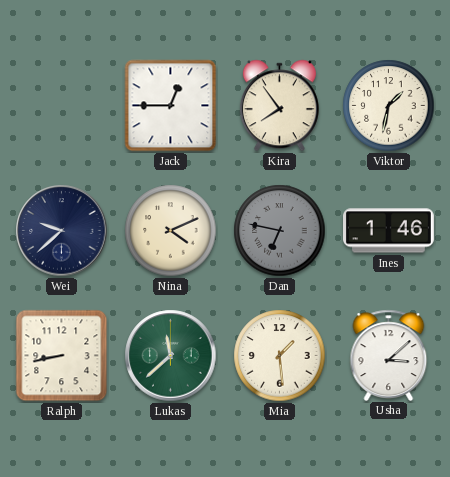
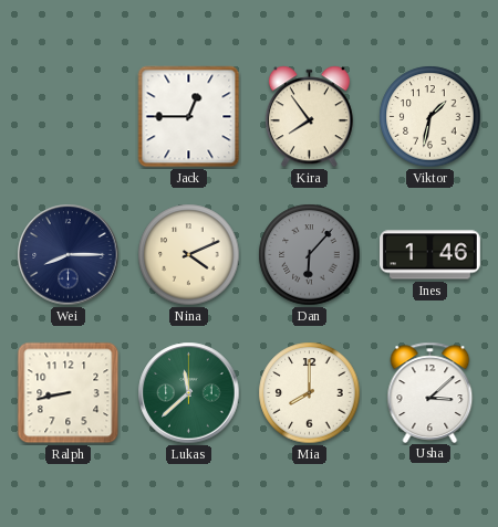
Wei: 9:38 -> 8:15
Dan: 6:47 -> 6:07
Mia: 1:29 -> 8:00
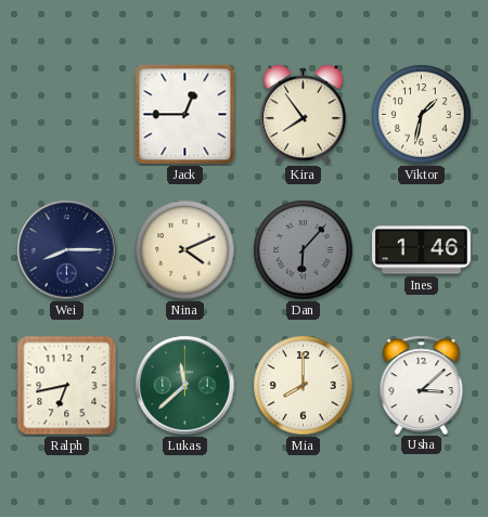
Ralph: 8:43 -> 6:43
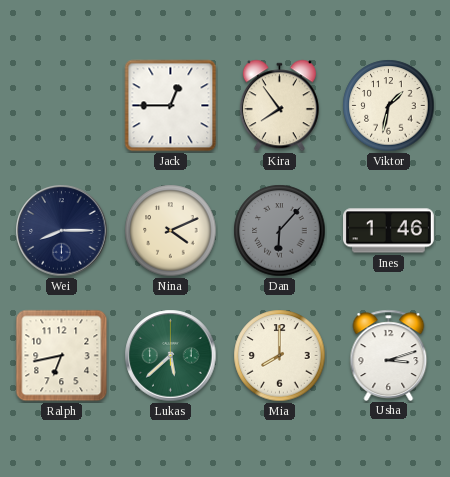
Lukas: 11:38 -> 5:38
Usha: 3:08 -> 3:12
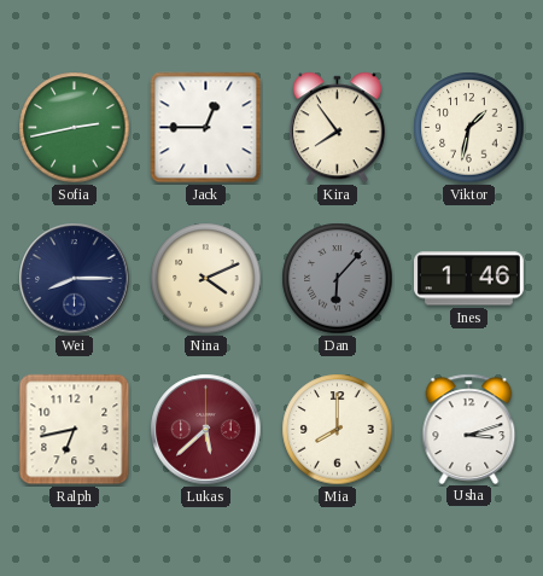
Sofia: none -> 2:43
Lukas dial: green -> burgundy
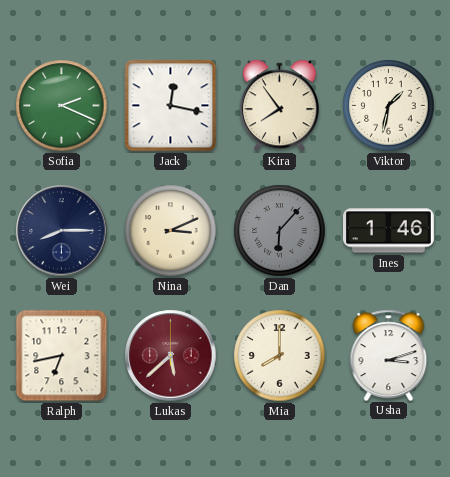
Sofia: 2:43 -> 2:19
Jack: 12:45 -> 12:17
Nina: 4:11 -> 3:11
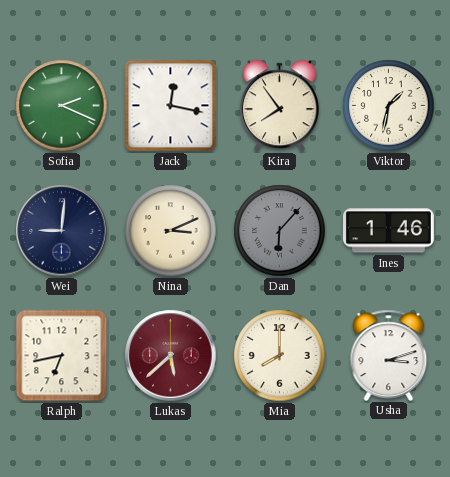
Wei: 8:15 -> 9:01
